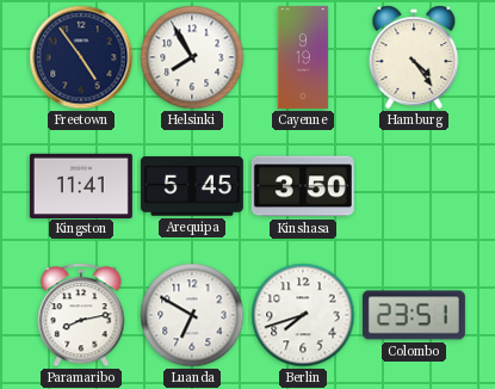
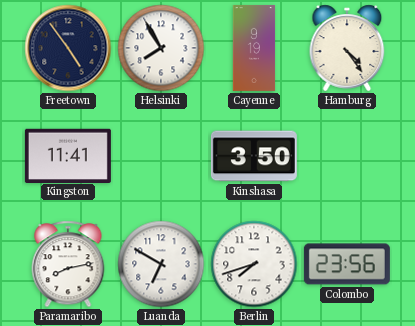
Arequipa: 5:45 -> none
Colombo: 23:51 -> 23:56
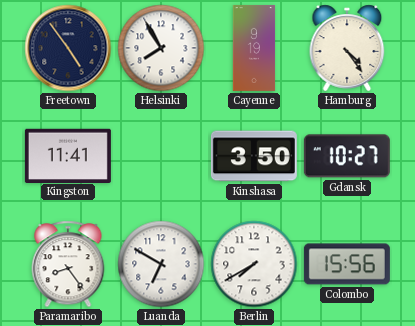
Gdansk: none -> 10:27
Paramaribo: 8:13 -> 8:24
Berlin: 7:42 -> 7:40
Colombo: 23:56 -> 15:56
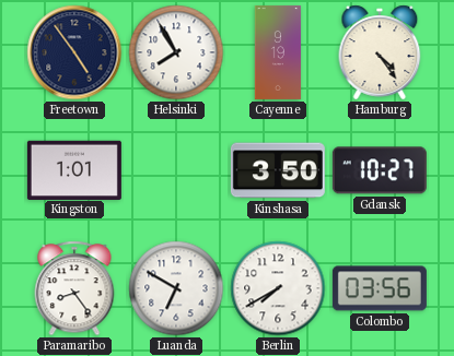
Kingston: 11:41 -> 1:01
Colombo: 15:56 -> 03:56
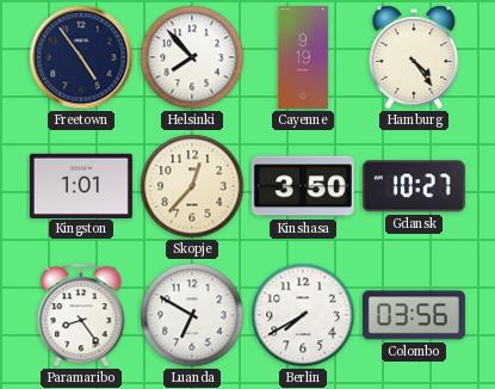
Helsinki: 7:55 -> 7:53
Skopje: none -> 12:37
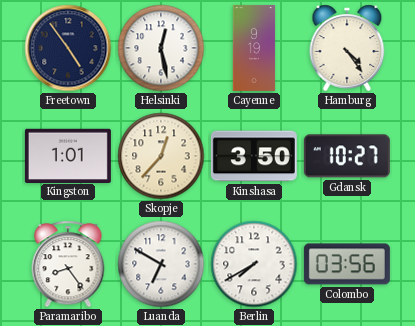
Helsinki: 7:53 -> 12:28
